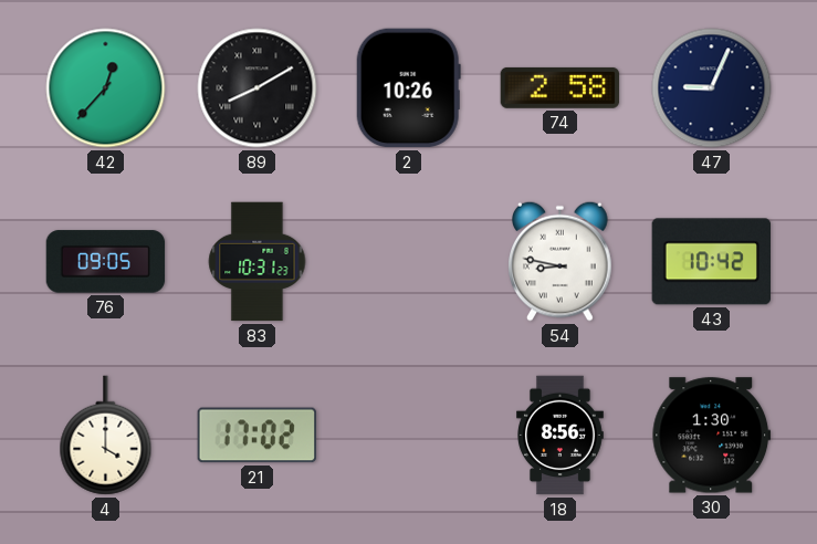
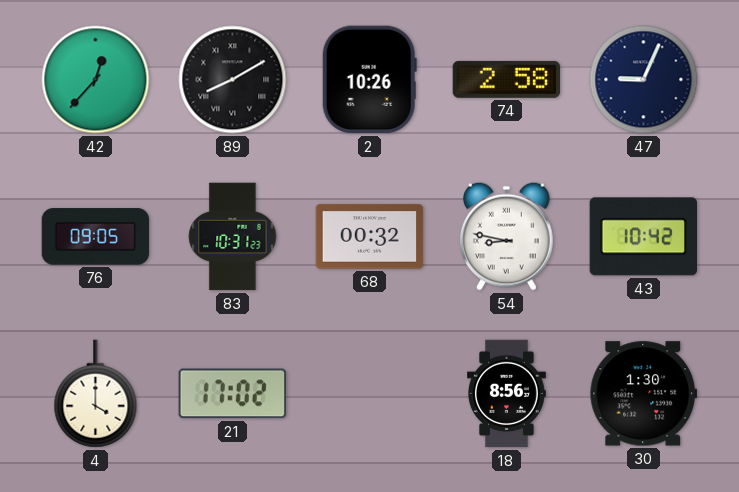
68: none -> 00:32
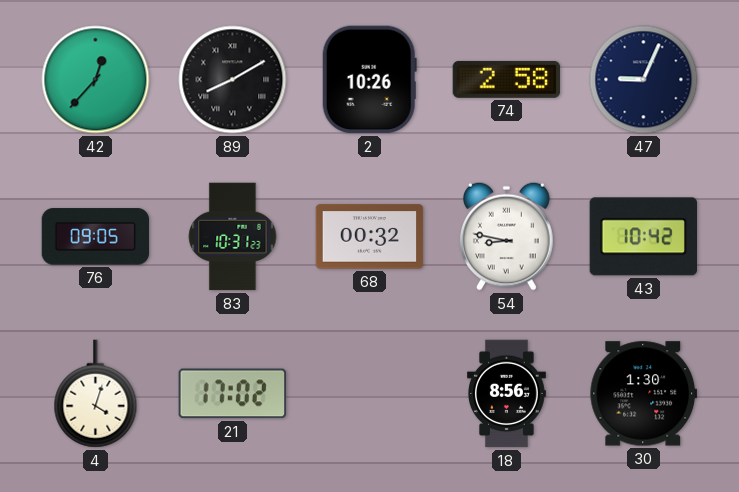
4: 4:00 -> 4:03
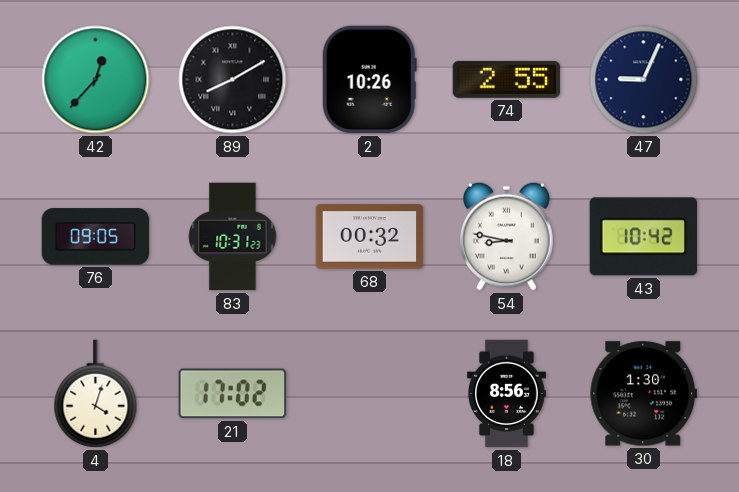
74: 2:58 -> 2:55
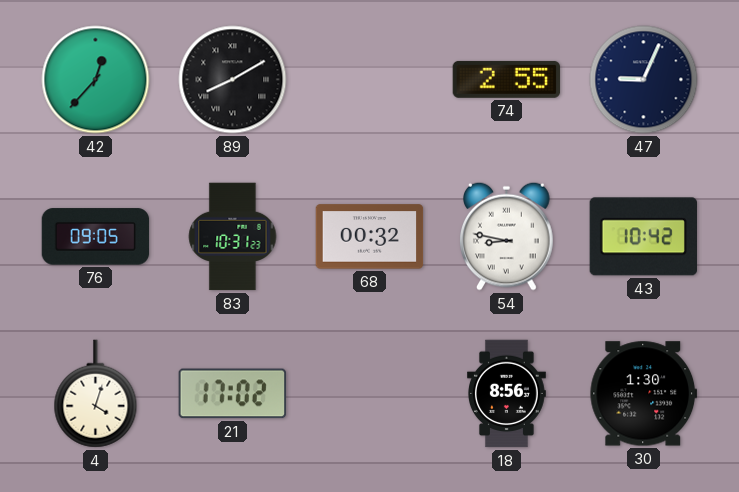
2: 10:26 -> none
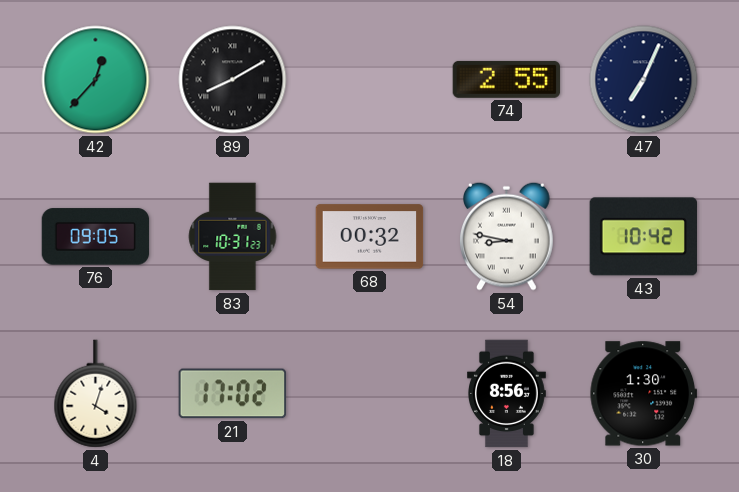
47: 9:04 -> 7:04
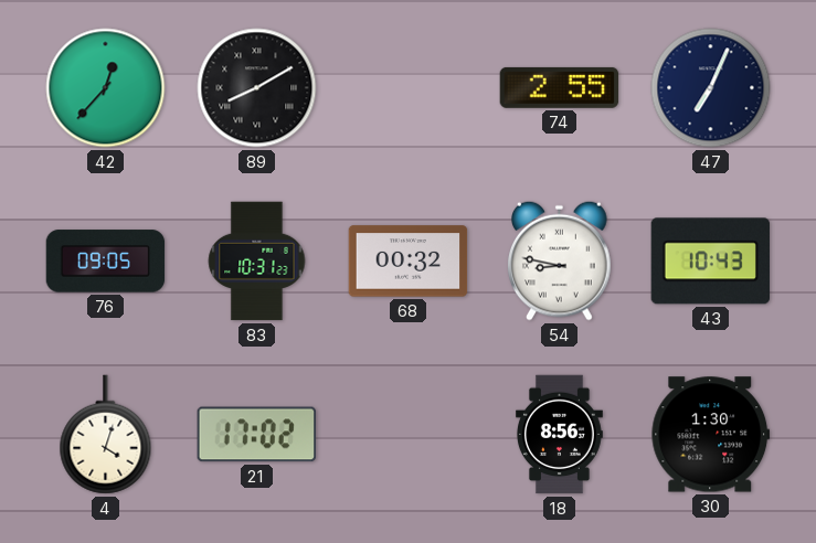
43: 10:42 -> 10:43
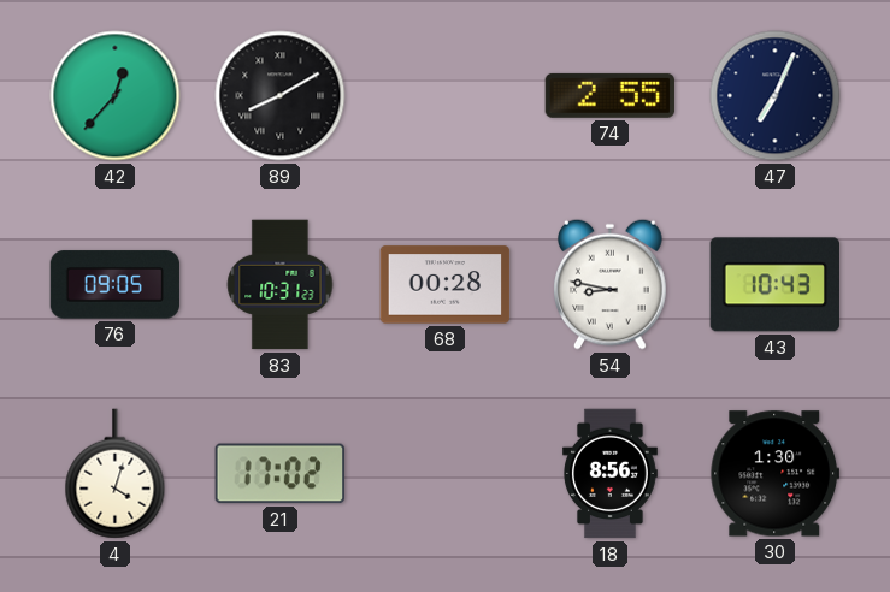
68: 00:32 -> 00:28
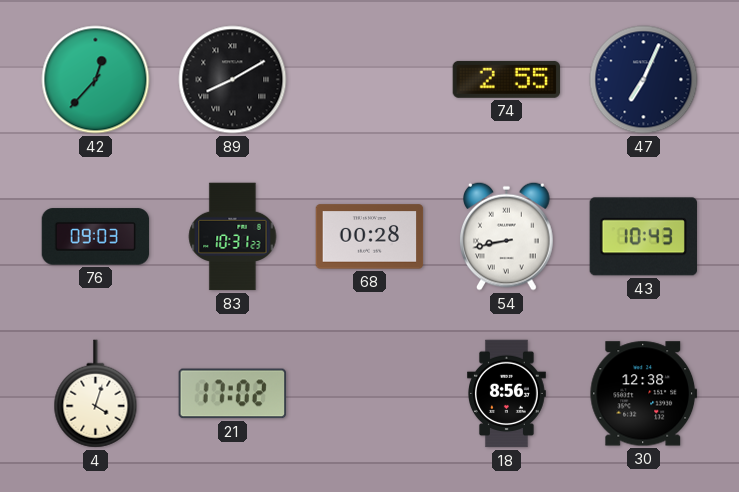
76: 09:05 -> 09:03
54: 8:47 -> 8:43
30: 1:30 -> 12:38
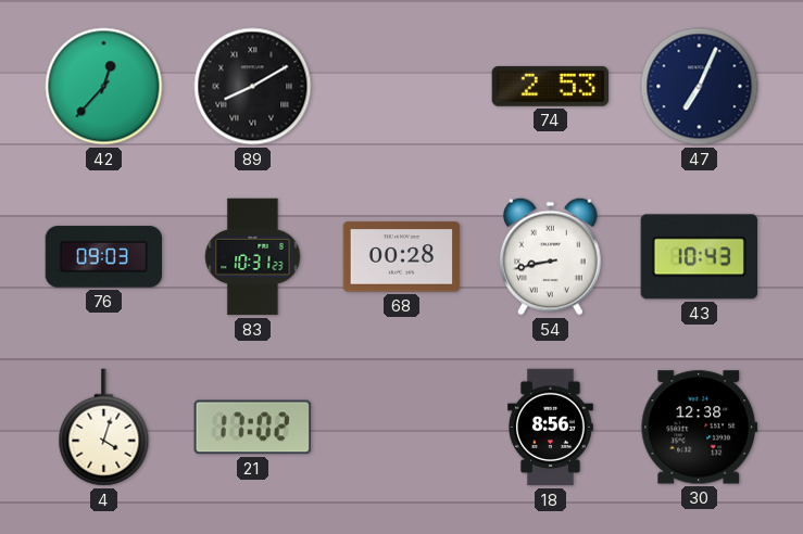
74: 2:55 -> 2:53
